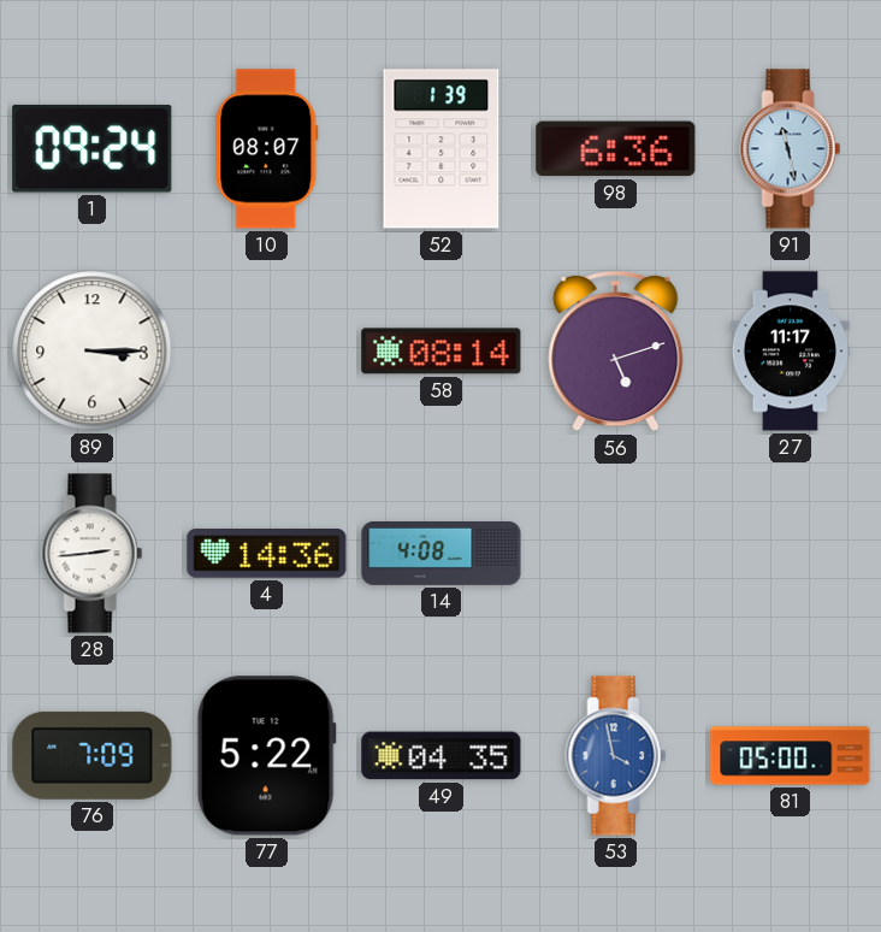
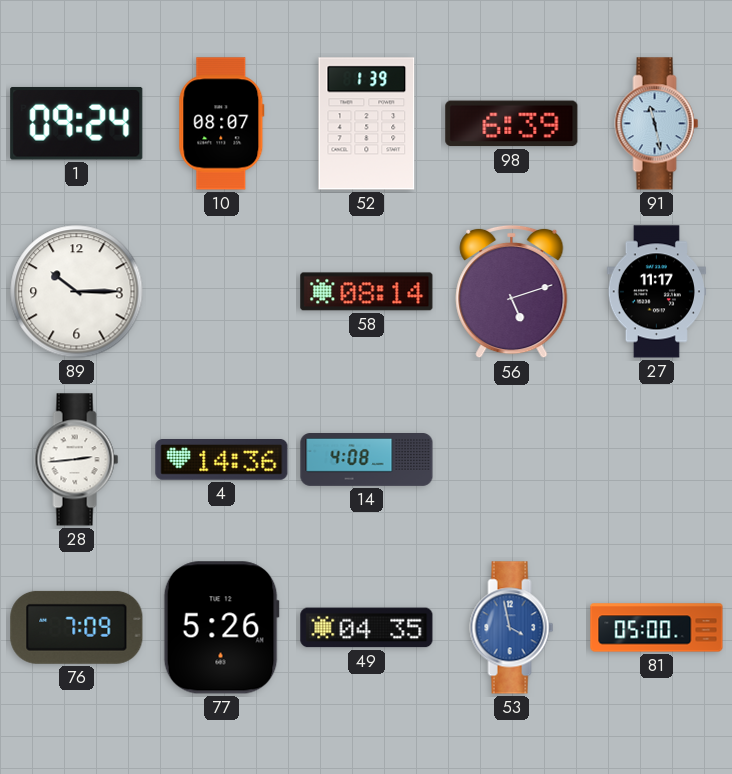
98: 6:36 -> 6:39
89: 3:15 -> 10:15
77: 5:22 -> 5:26
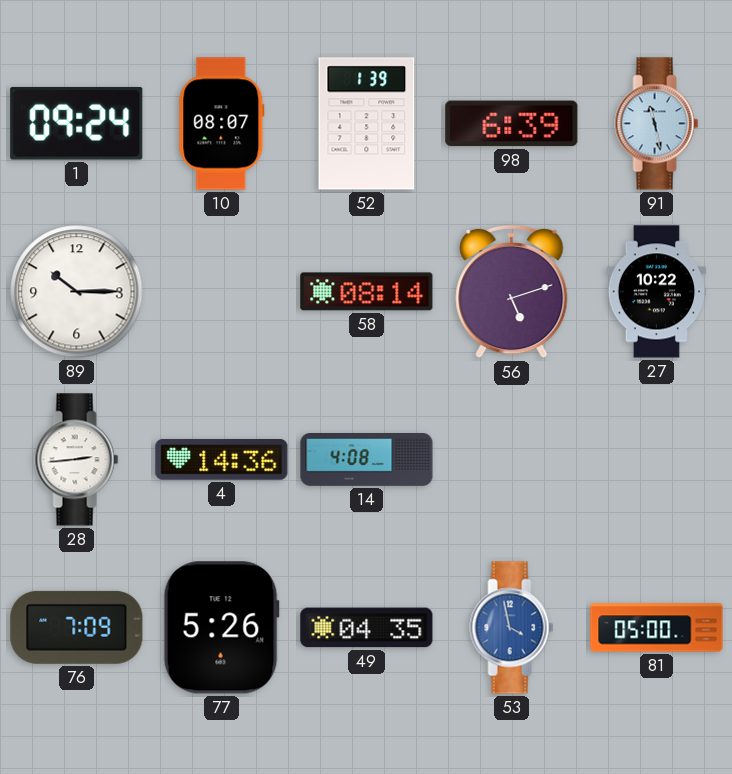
27: 11:17 -> 10:22
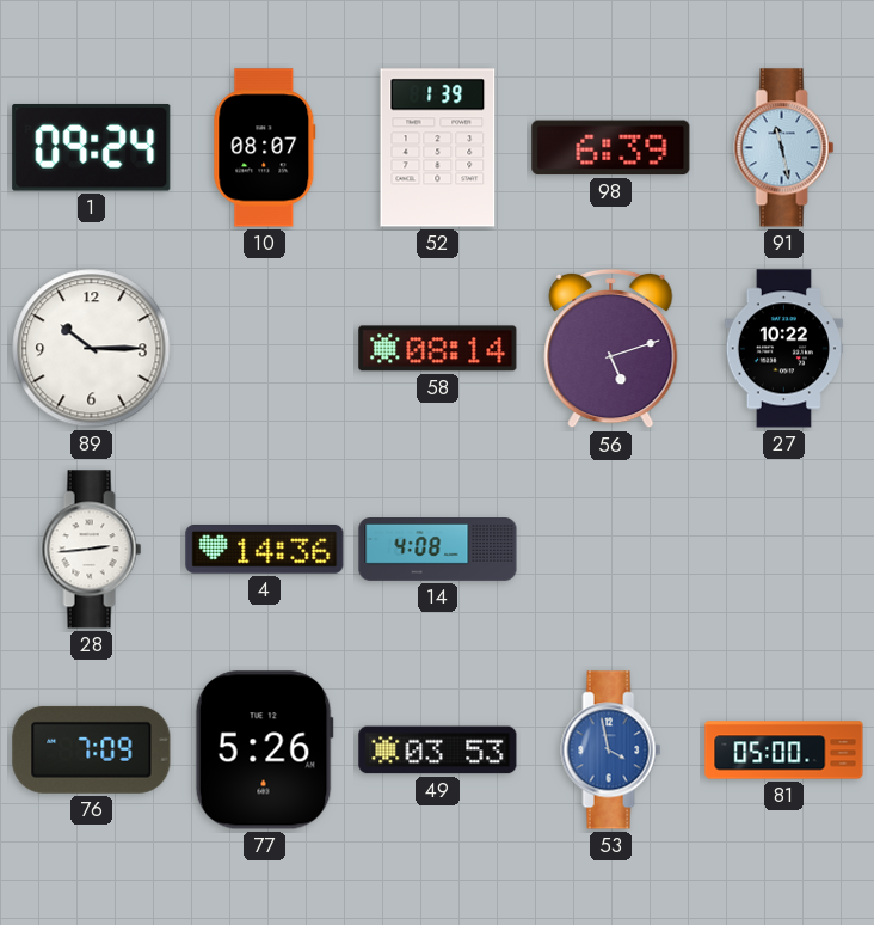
49: 04:35 -> 03:53
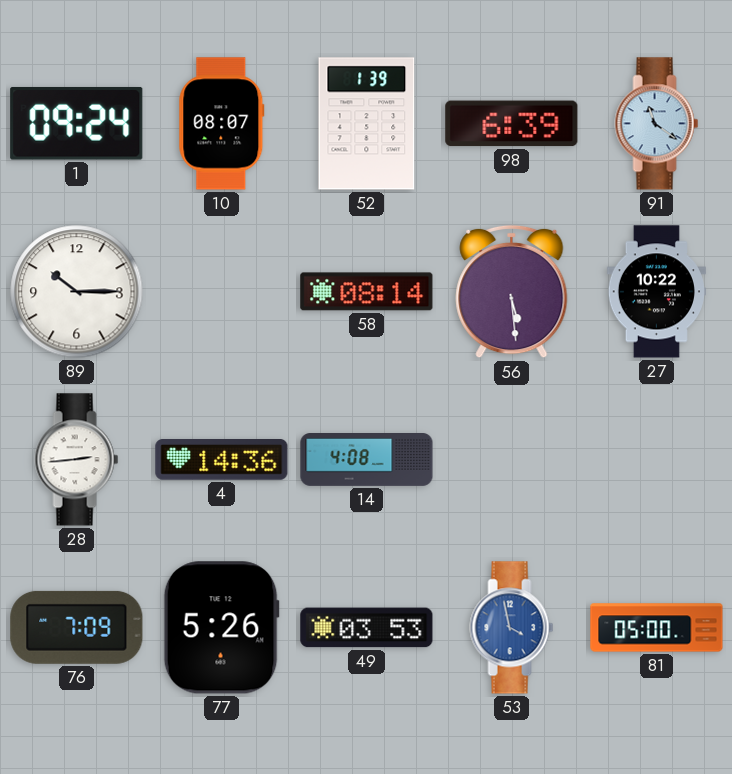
91: 11:28 -> 11:21
56: 5:12 -> 5:29
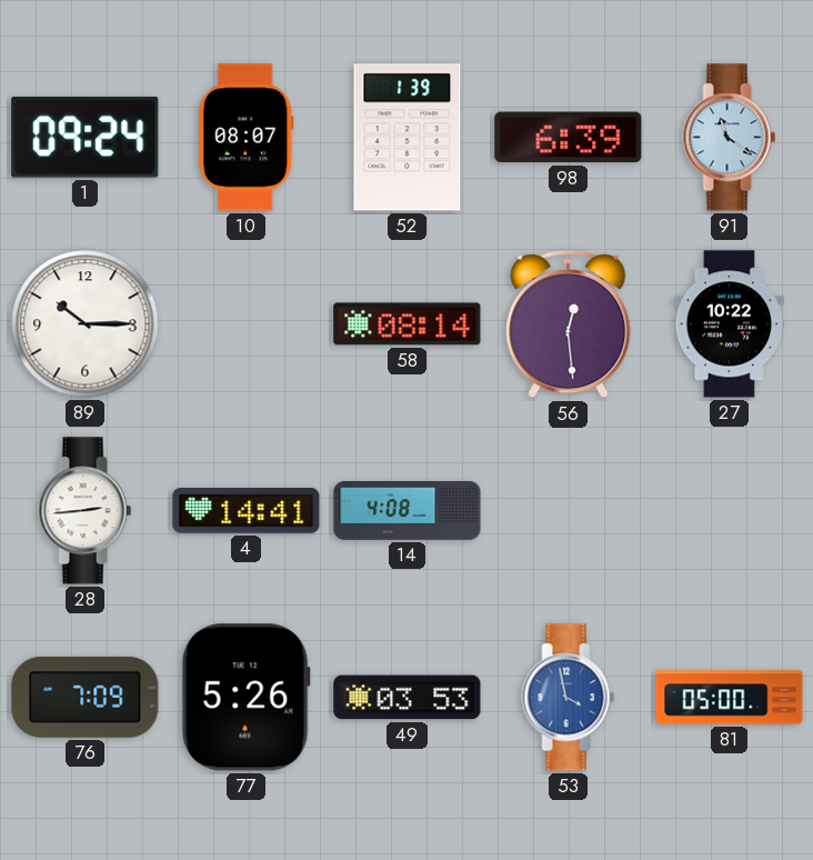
56: 5:29 -> 12:29
4: 14:36 -> 14:41
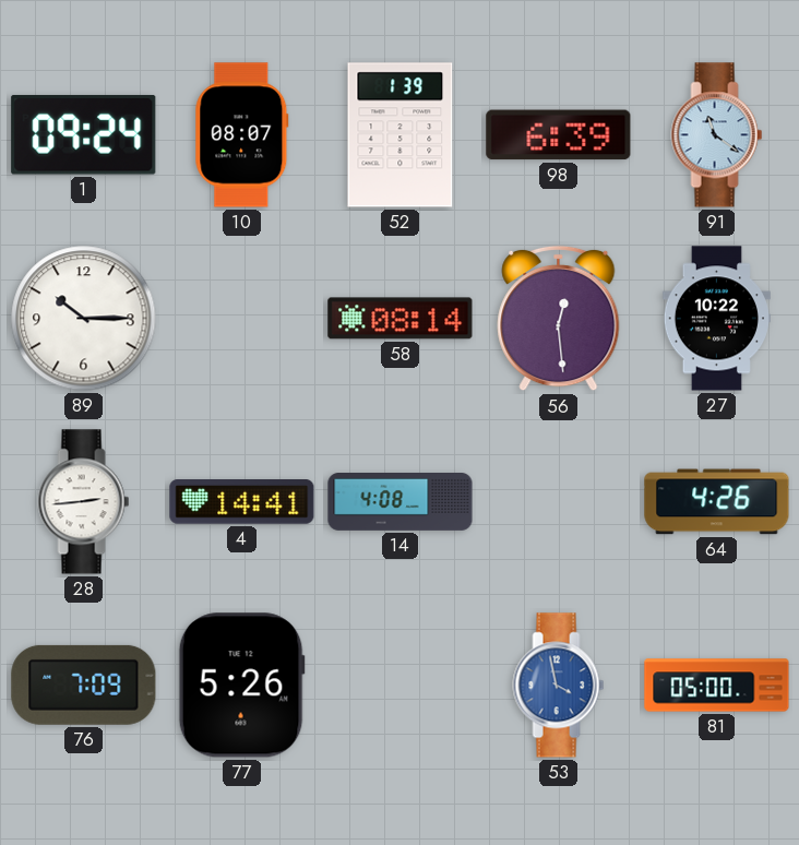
64: none -> 4:26
49: 03:53 -> none
